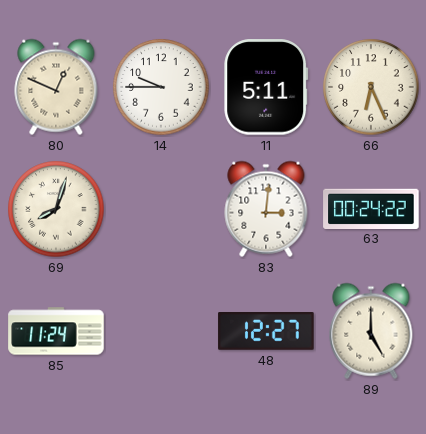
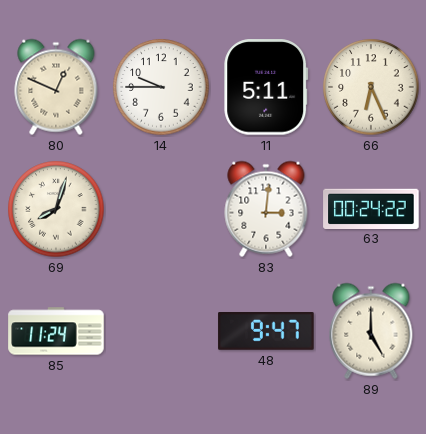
48: 12:27 -> 9:47
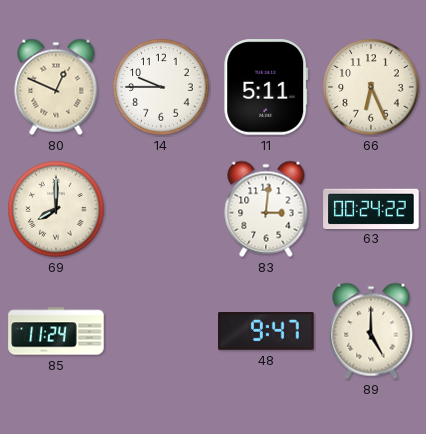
69: 8:03 -> 8:00
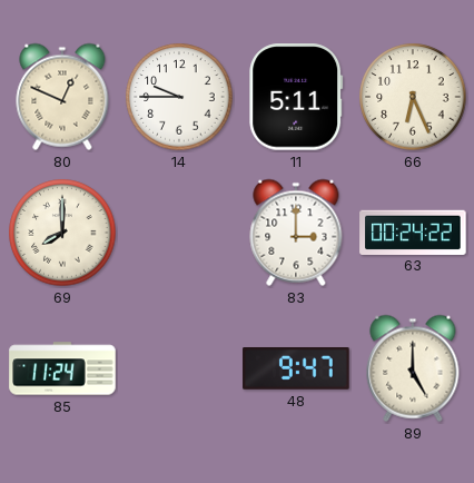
83: 3:01 -> 3:00
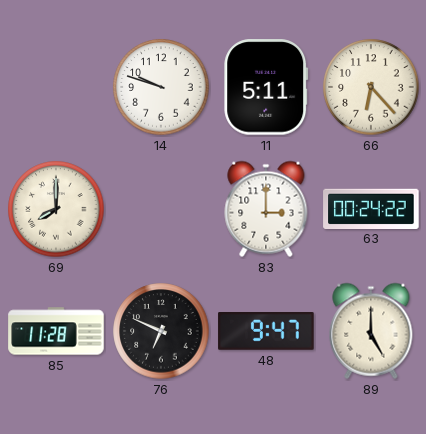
80: 12:49 -> none
14: 9:45 -> 9:48
66: 6:26 -> 6:23
85: 11:24 -> 11:28
76: none -> 6:49
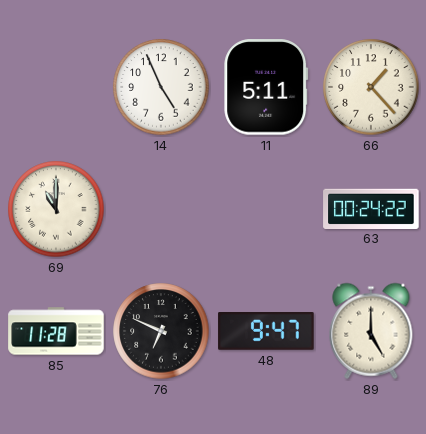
14: 9:48 -> 4:56
66: 6:23 -> 1:23
69: 8:00 -> 11:00
83: 3:00 -> none
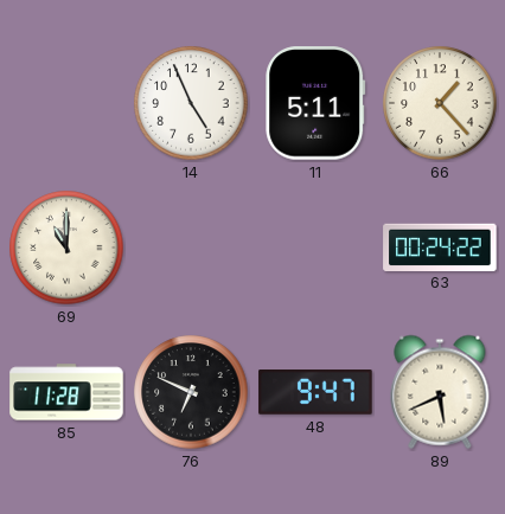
89: 5:00 -> 5:41
